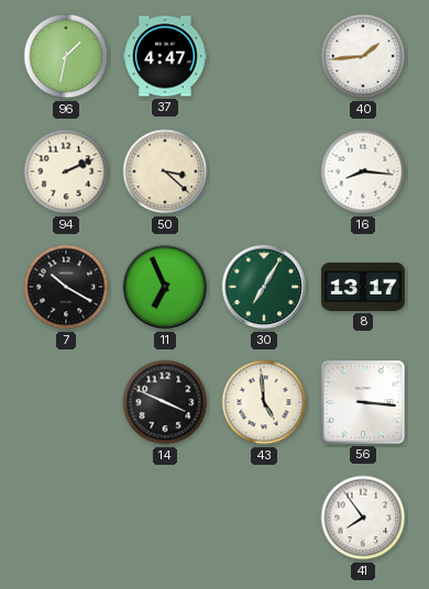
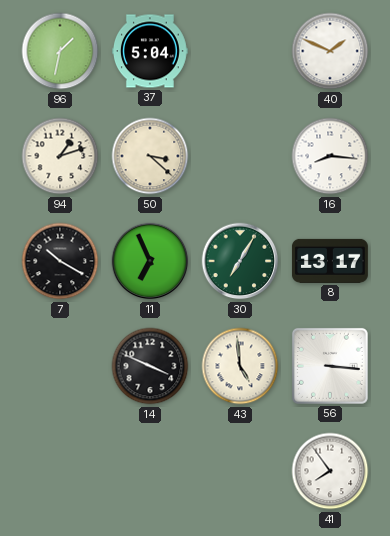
37: 4:47 -> 5:04
40: 1:44 -> 1:49
94: 2:11 -> 1:12
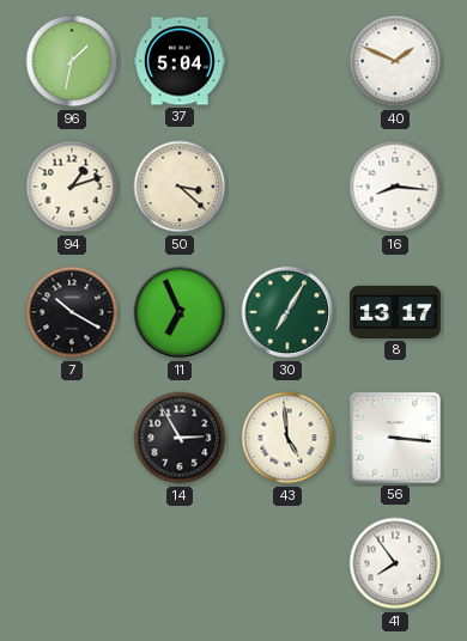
14: 3:49 -> 2:55
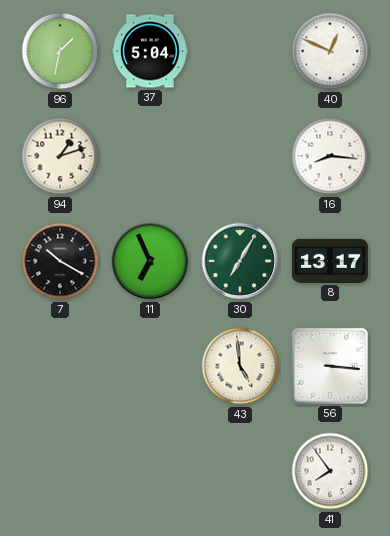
40: 1:49 -> 12:49
50: 3:22 -> none
14: 2:55 -> none
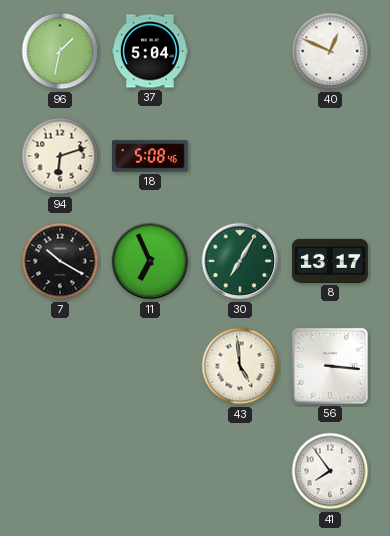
94: 1:12 -> 6:12
18: none -> 5:08
16: 8:16 -> none
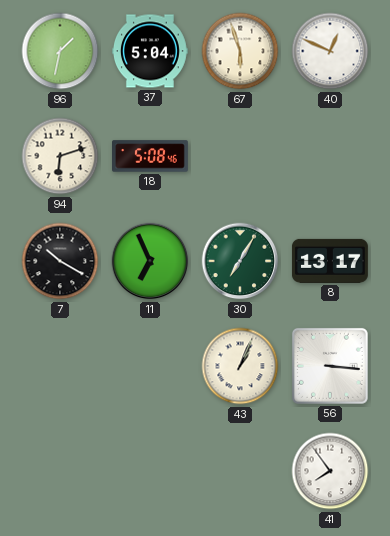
67: none -> 5:57
43: 4:59 -> 1:04
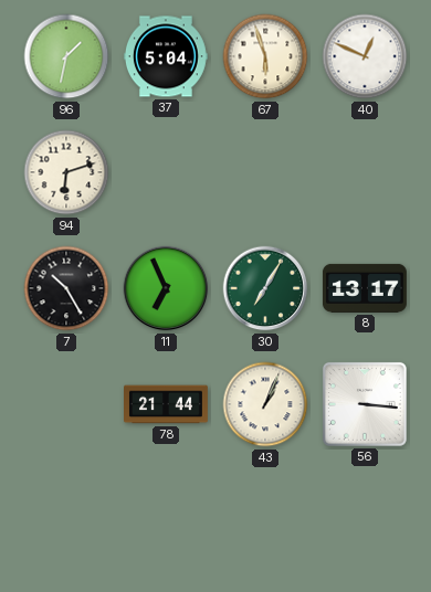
18: 5:08 -> none
7: 10:20 -> 10:25
78: none -> 21:44
41: 7:54 -> none
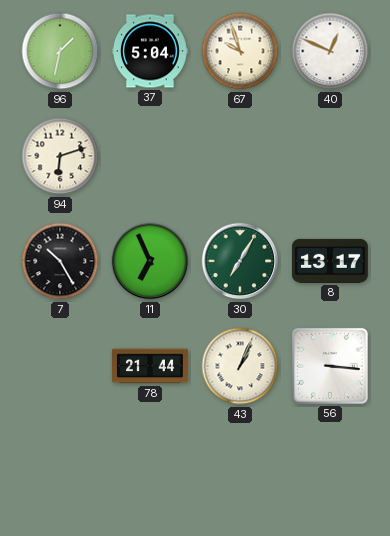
67: 5:57 -> 9:57
